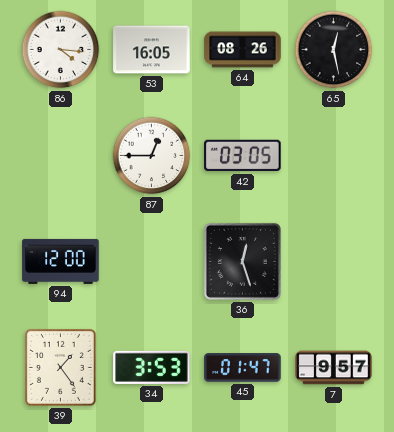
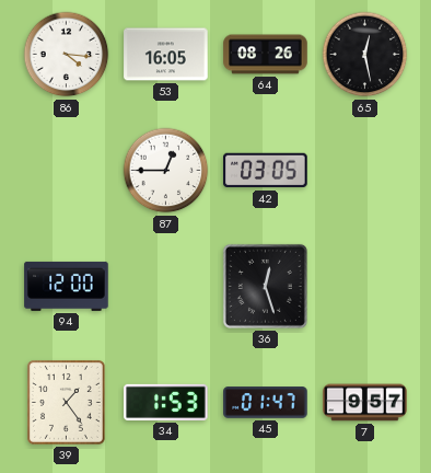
34: 3:53 -> 1:53
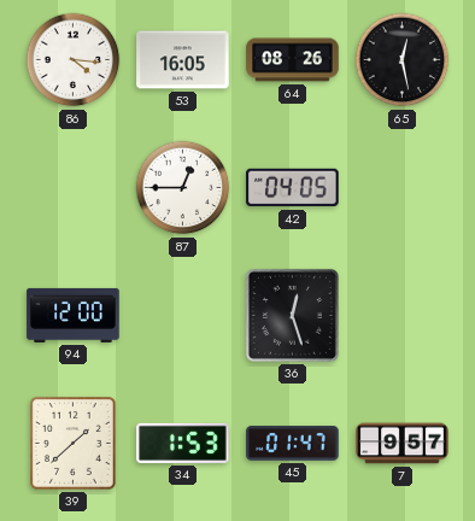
42: 03:05 -> 04:05
39: 1:24 -> 1:38
